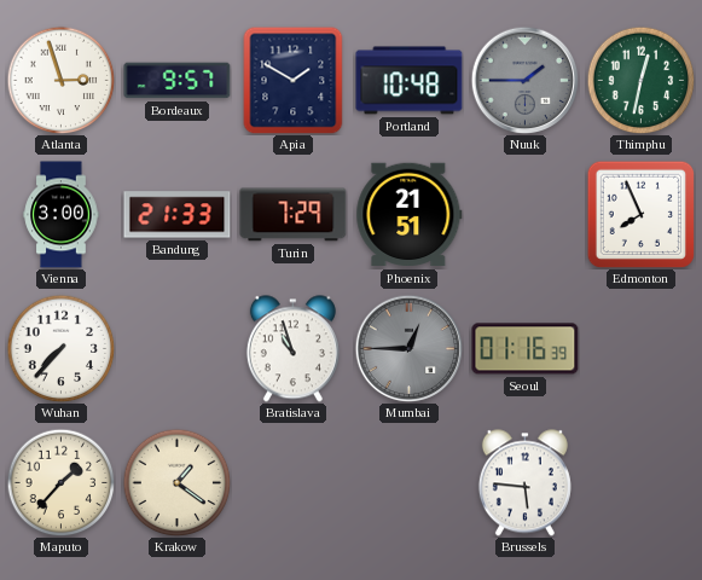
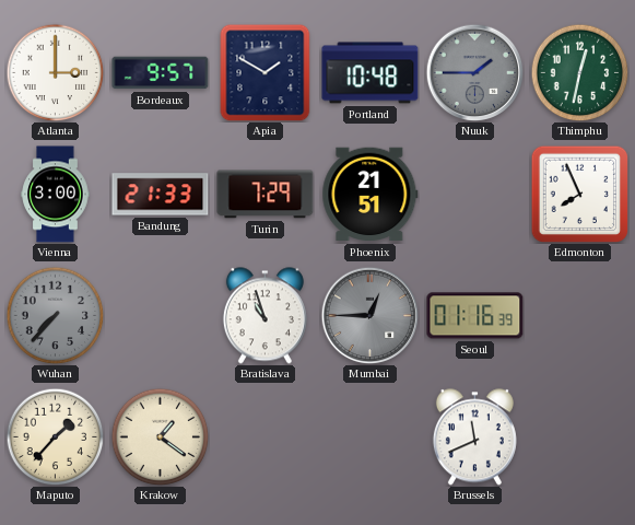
Atlanta: 2:57 -> 3:00
Wuhan dial: white -> grey
Brussels: 5:46 -> 11:41
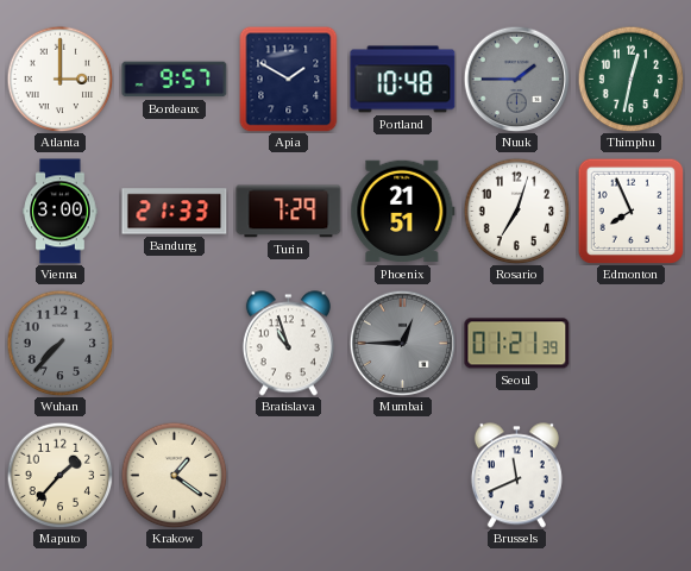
Rosario: none -> 7:03
Seoul: 01:16 -> 01:21
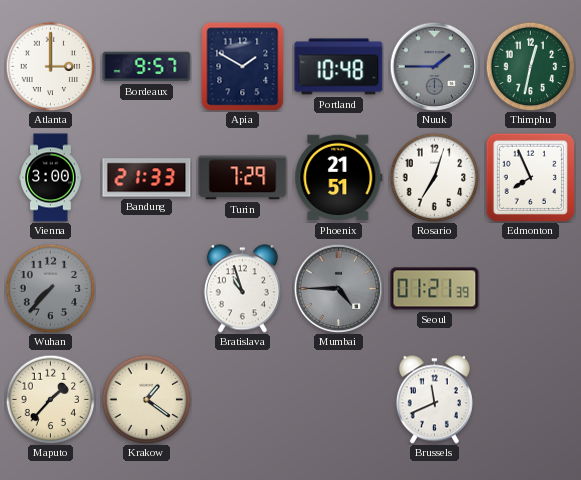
Mumbai: 12:45 -> 4:45
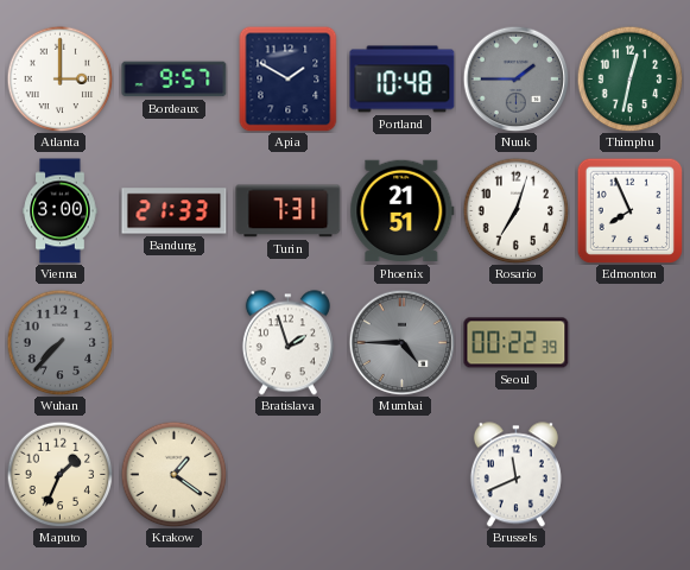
Turin: 7:29 -> 7:31
Bratislava: 10:57 -> 1:57
Seoul: 01:21 -> 00:22
Maputo: 1:37 -> 1:34
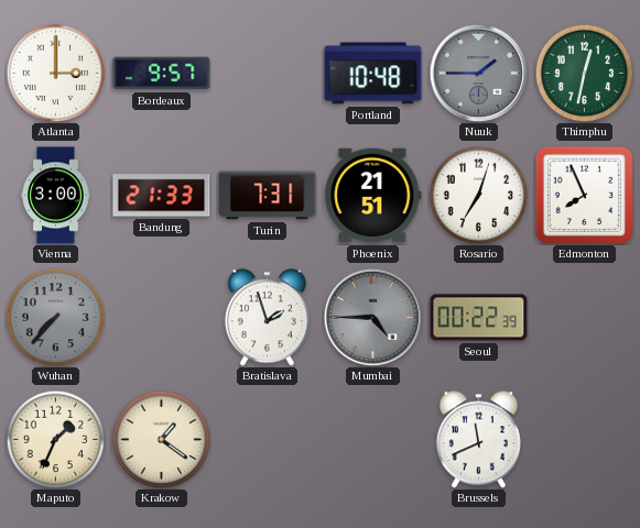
Apia: 1:50 -> none
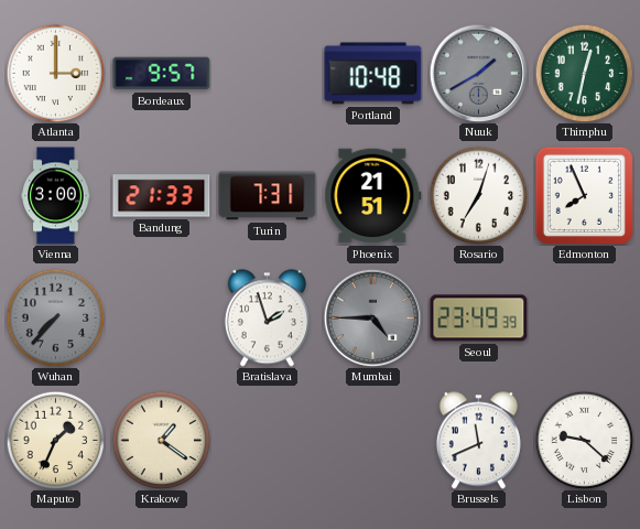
Nuuk: 1:45 -> 1:40
Seoul: 00:22 -> 23:49
Lisbon: none -> 9:22
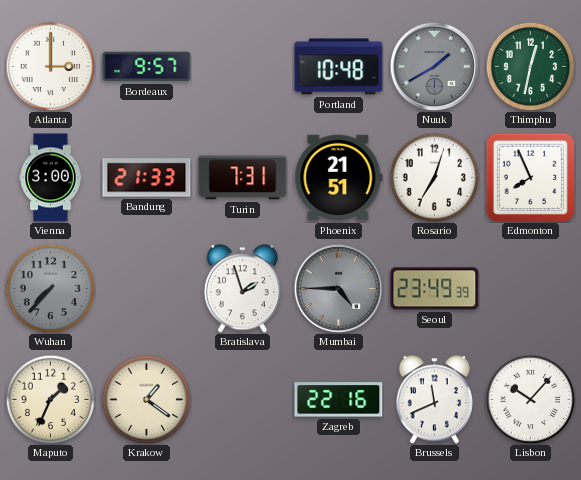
Zagreb: none -> 22:16
Lisbon: 9:22 -> 10:07
